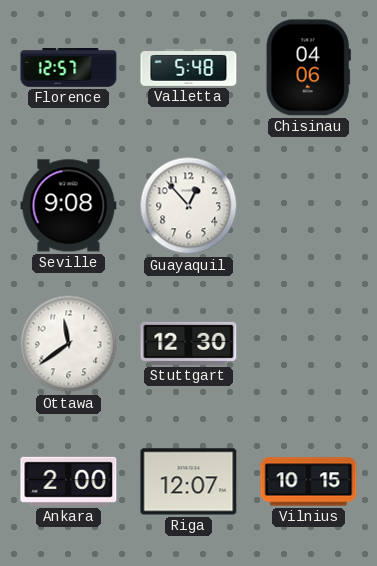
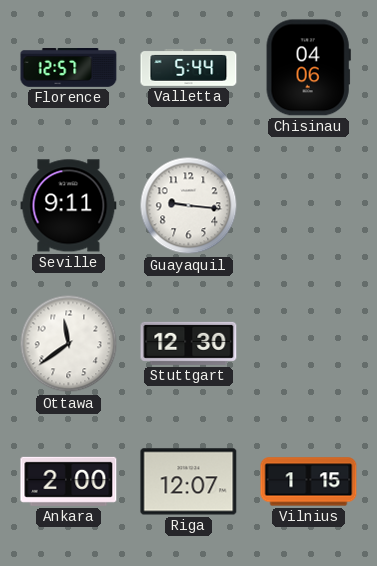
Valletta: 5:48 -> 5:44
Seville: 9:08 -> 9:11
Guayaquil: 12:53 -> 9:16
Vilnius: 10:15 -> 1:15
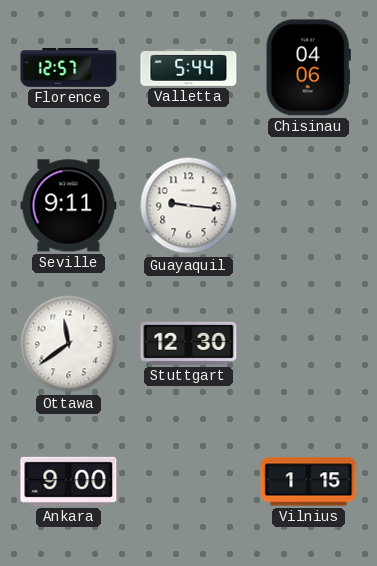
Ankara: 2:00 -> 9:00
Riga: 12:07 -> none
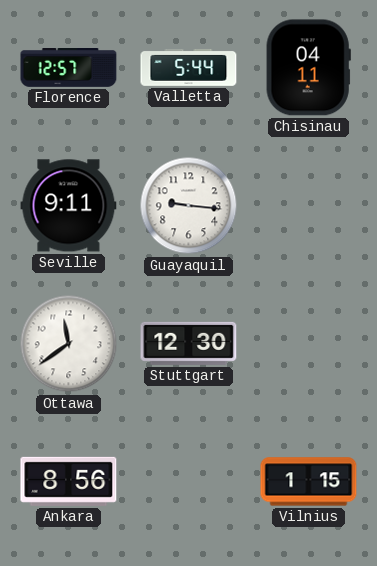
Chisinau: 04:06 -> 04:11
Ankara: 9:00 -> 8:56
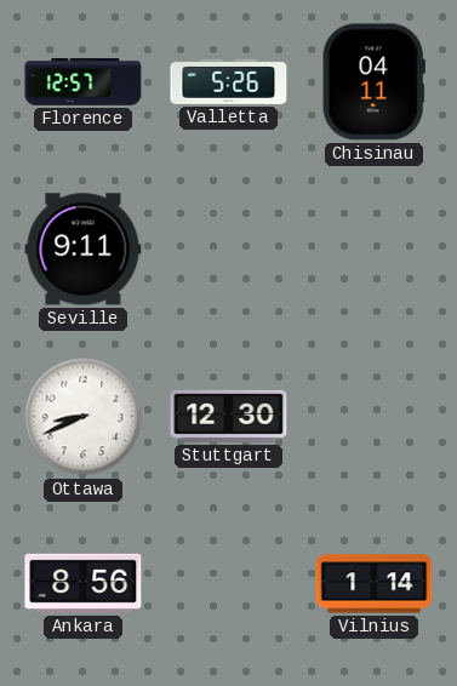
Valletta: 5:44 -> 5:26
Guayaquil: 9:16 -> none
Ottawa: 11:39 -> 8:41
Vilnius: 1:15 -> 1:14
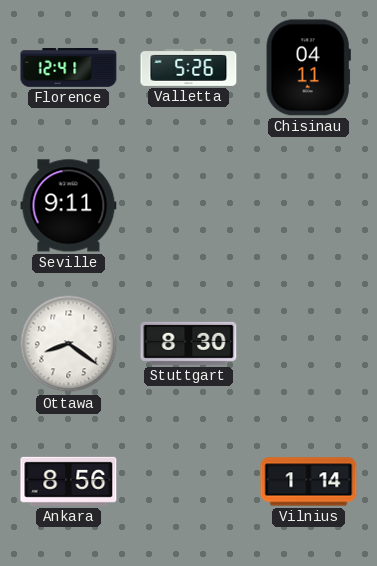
Florence: 12:57 -> 12:41
Ottawa: 8:41 -> 8:21
Stuttgart: 12:30 -> 8:30
